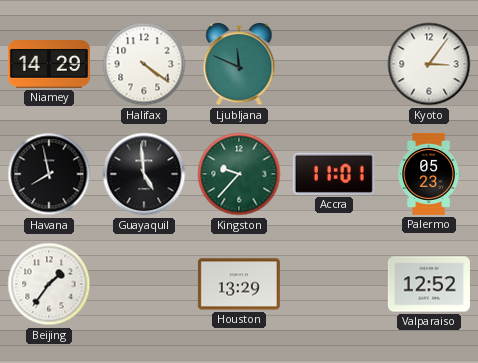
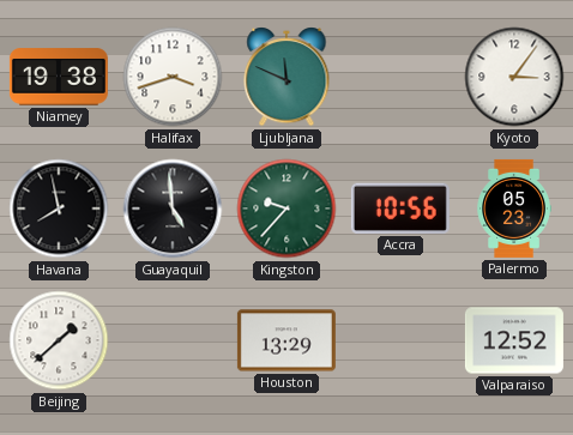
Niamey: 14:29 -> 19:38
Halifax: 4:21 -> 3:42
Accra: 11:01 -> 10:56
Beijing: 1:36 -> 1:38
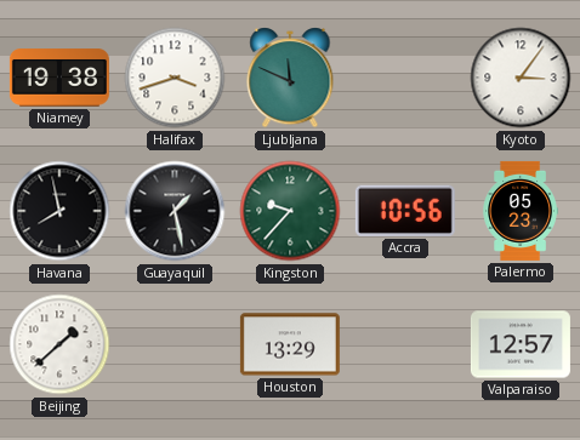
Guayaquil: 4:59 -> 1:28
Valparaiso: 12:52 -> 12:57
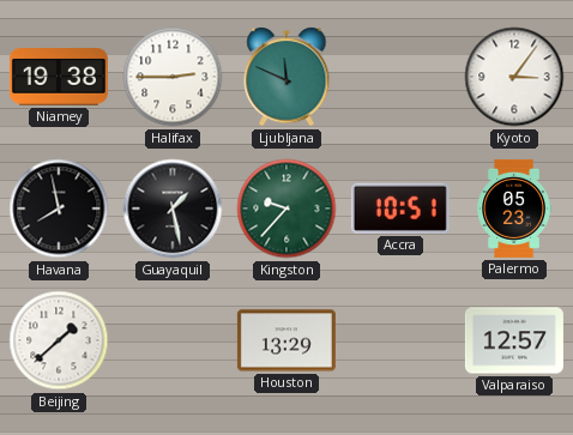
Halifax: 3:42 -> 2:45
Accra: 10:56 -> 10:51
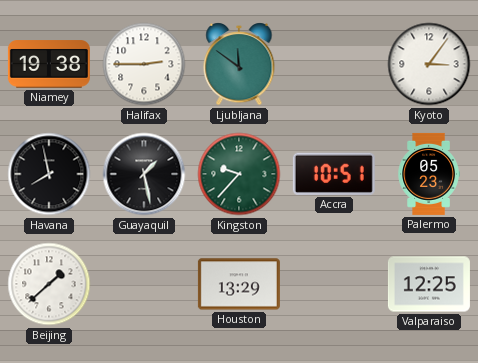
Ljubljana: 11:49 -> 11:51
Valparaiso: 12:57 -> 12:25
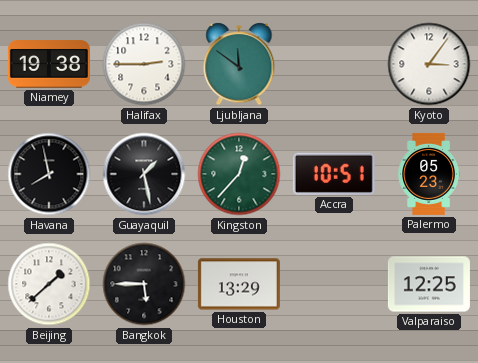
Kingston: 9:37 -> 12:37
Bangkok: none -> 5:45
